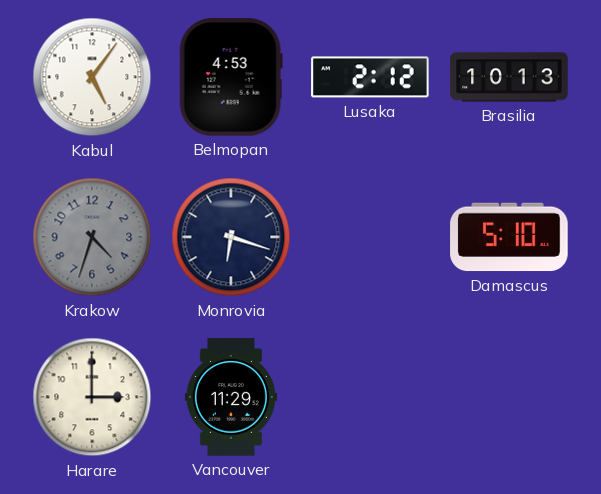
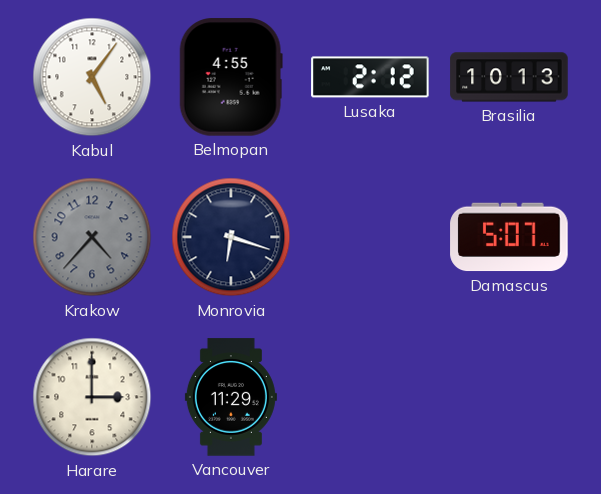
Belmopan: 4:53 -> 4:55
Krakow: 4:33 -> 4:37
Damascus: 5:10 -> 5:07
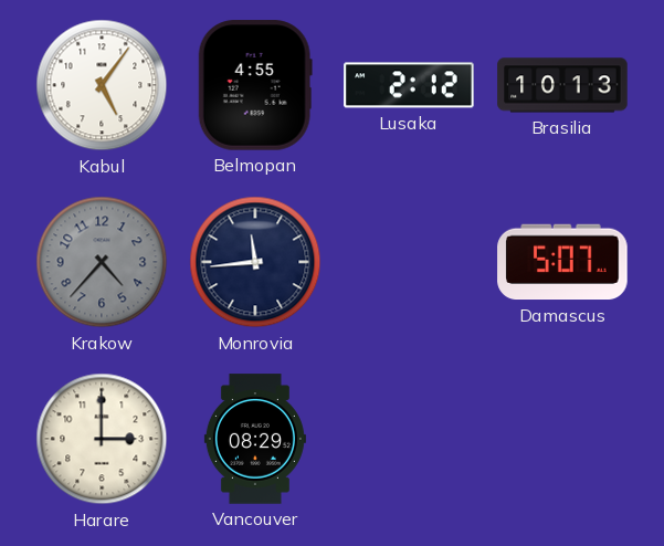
Monrovia: 6:18 -> 11:44
Vancouver: 11:29 -> 08:29
